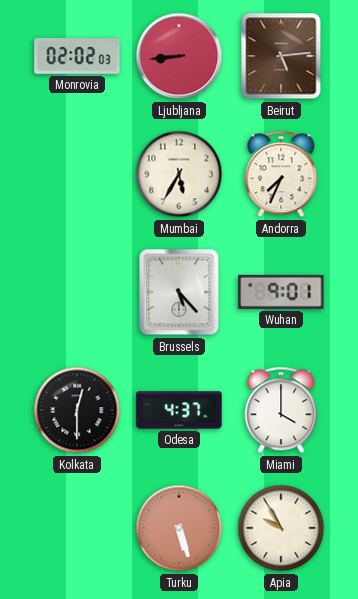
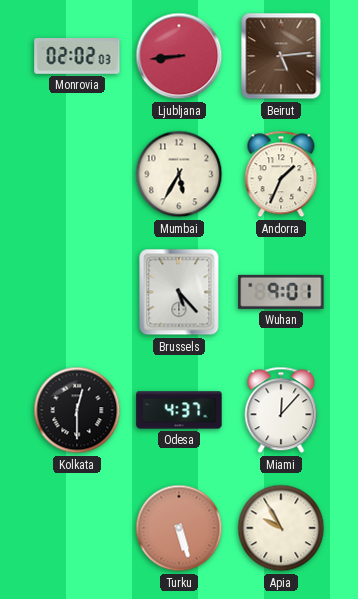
Andorra: 7:34 -> 1:34
Miami: 4:00 -> 12:07
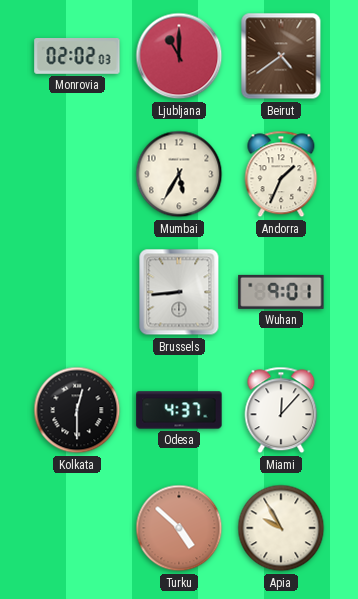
Ljubljana: 8:44 -> 11:00
Beirut: 5:14 -> 4:39
Brussels: 5:23 -> 8:44
Turku: 5:27 -> 4:52
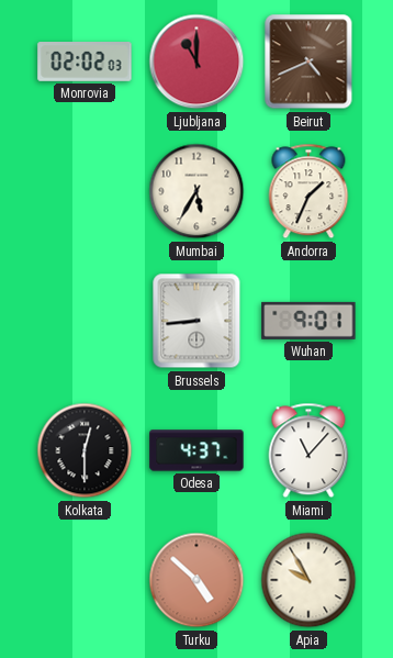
Beirut: 4:39 -> 4:41
Miami: 12:07 -> 11:07
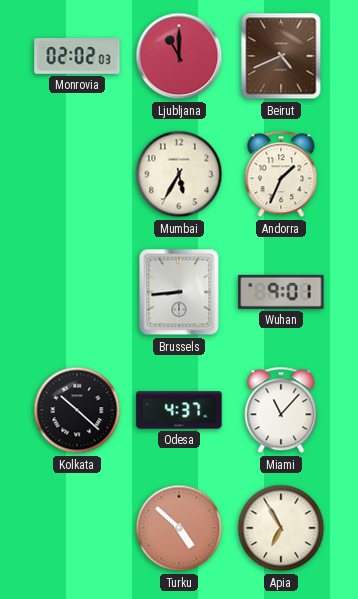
Kolkata: 12:30 -> 10:22
Apia: 9:55 -> 6:55
